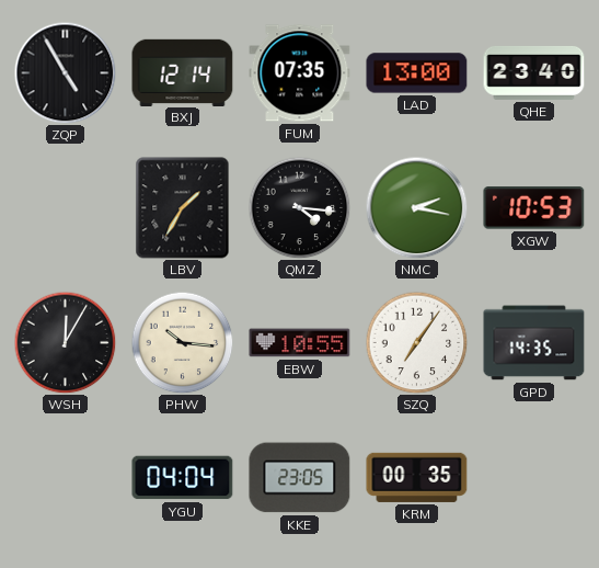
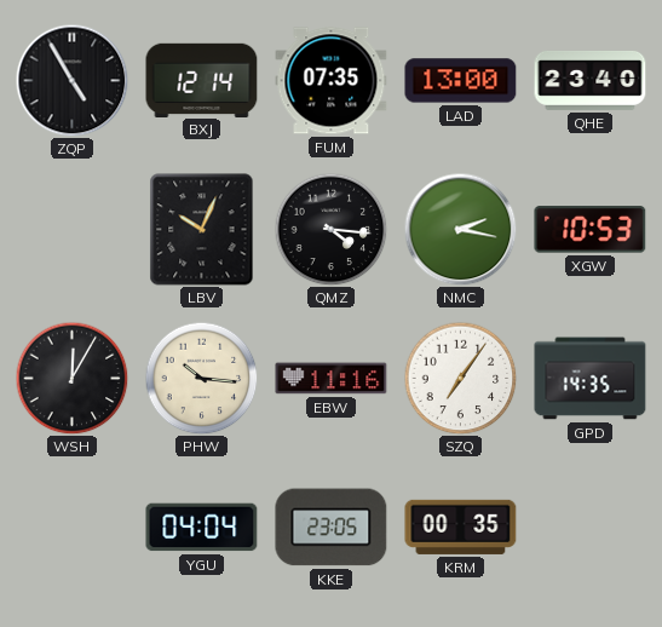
LBV: 1:35 -> 10:04
EBW: 10:55 -> 11:16
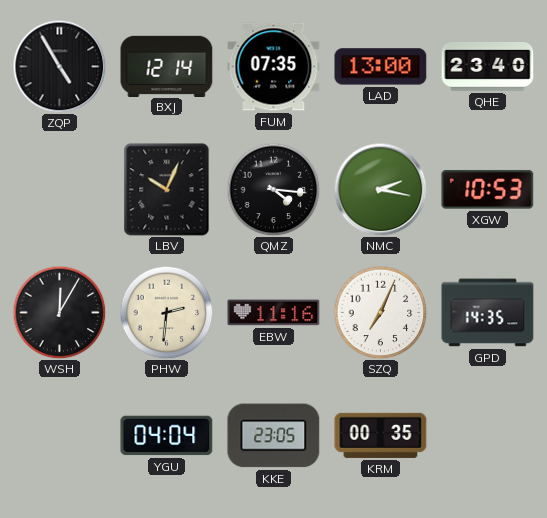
PHW: 10:16 -> 2:31
SZQ: 7:06 -> 7:04
